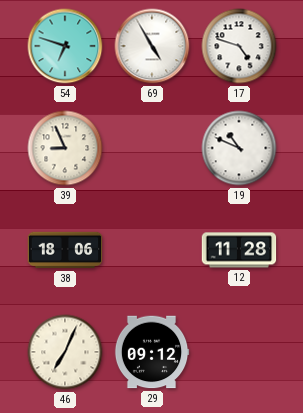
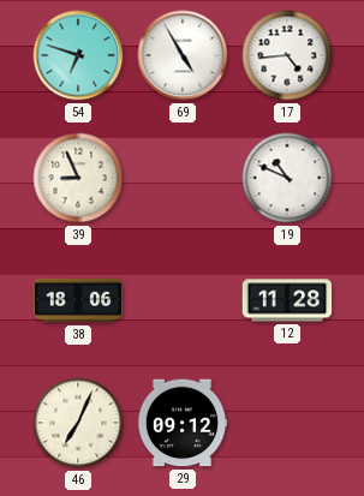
17: 4:48 -> 4:44
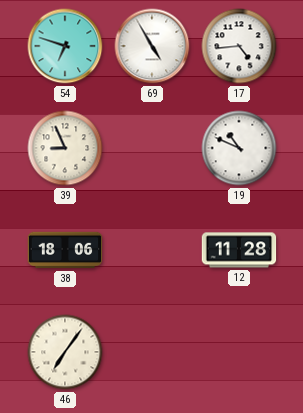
46: 7:04 -> 7:06
29: 09:12 -> none
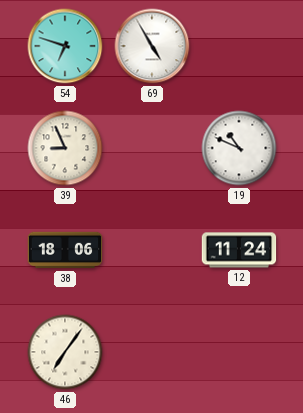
17: 4:44 -> none
12: 11:28 -> 11:24
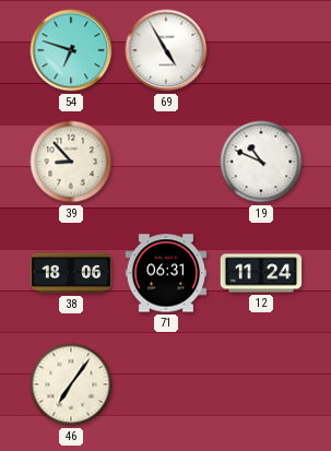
39: 8:56 -> 8:53
71: none -> 06:31
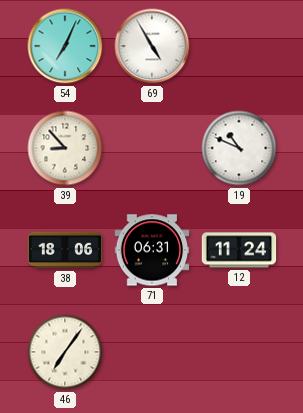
54: 6:48 -> 7:04
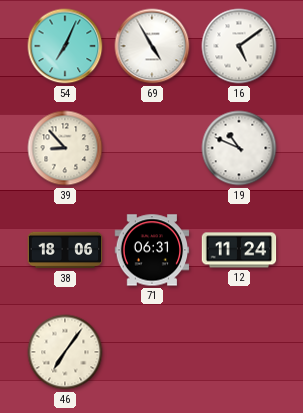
16: none -> 5:09
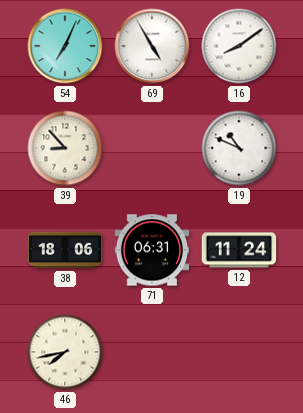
16: 5:09 -> 8:09
46: 7:06 -> 7:43
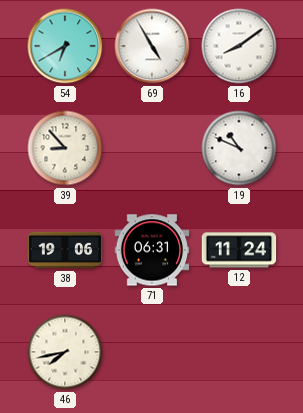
54: 7:04 -> 6:40
38: 18:06 -> 19:06
